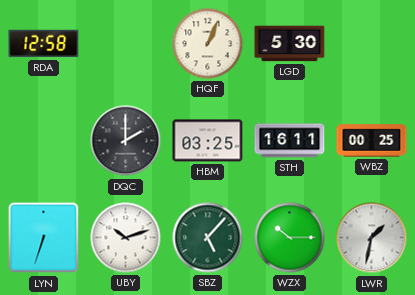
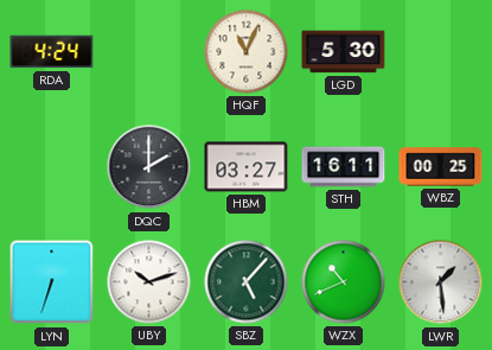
RDA: 12:58 -> 4:24
HQF: 1:04 -> 11:04
HBM: 03:25 -> 03:27
WZX: 10:15 -> 10:41
LWR: 1:32 -> 1:29
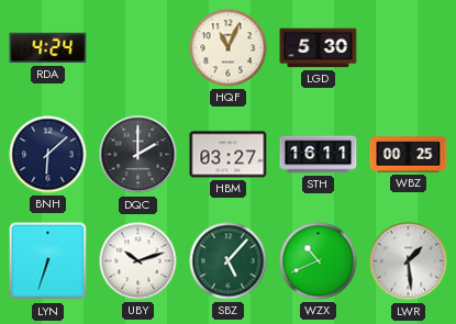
BNH: none -> 6:08
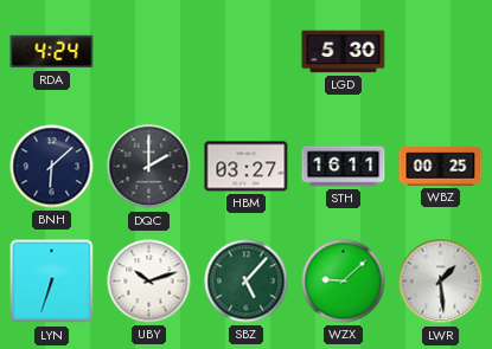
HQF: 11:04 -> none
WZX: 10:41 -> 9:08
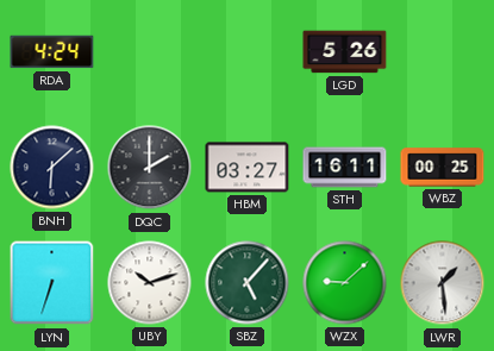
LGD: 5:30 -> 5:26
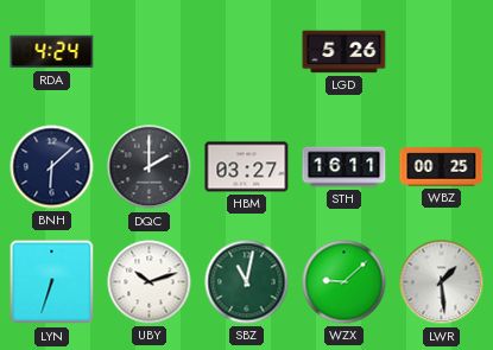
SBZ: 5:07 -> 11:02
